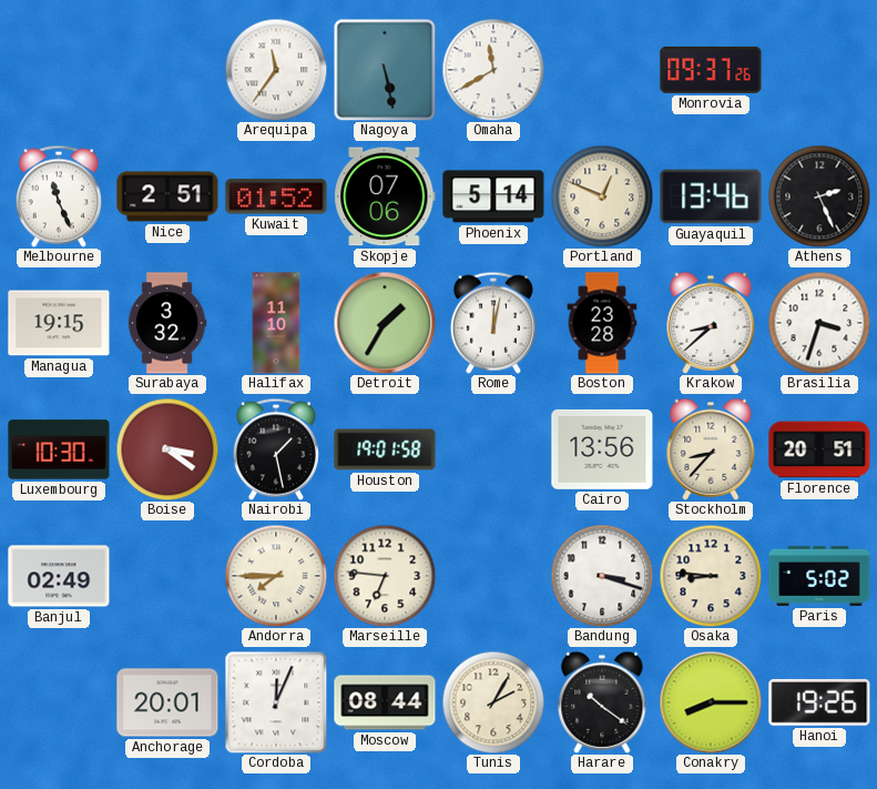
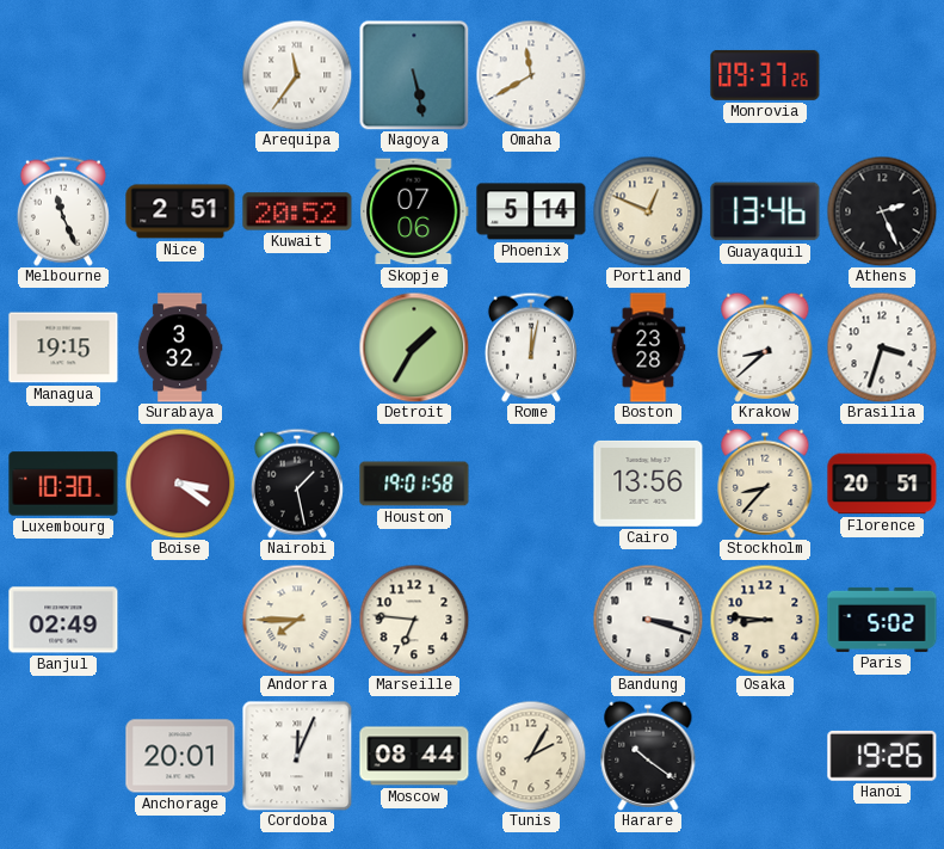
Kuwait: 01:52 -> 20:52
Halifax: 11:10 -> none
Conakry: 8:15 -> none
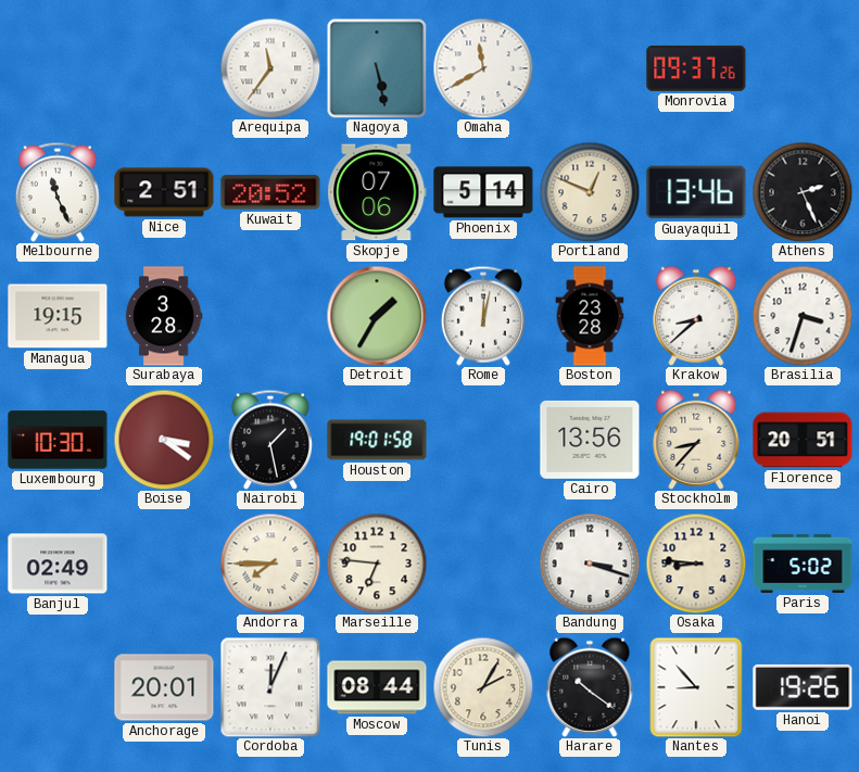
Surabaya: 3:32 -> 3:28
Nantes: none -> 8:53
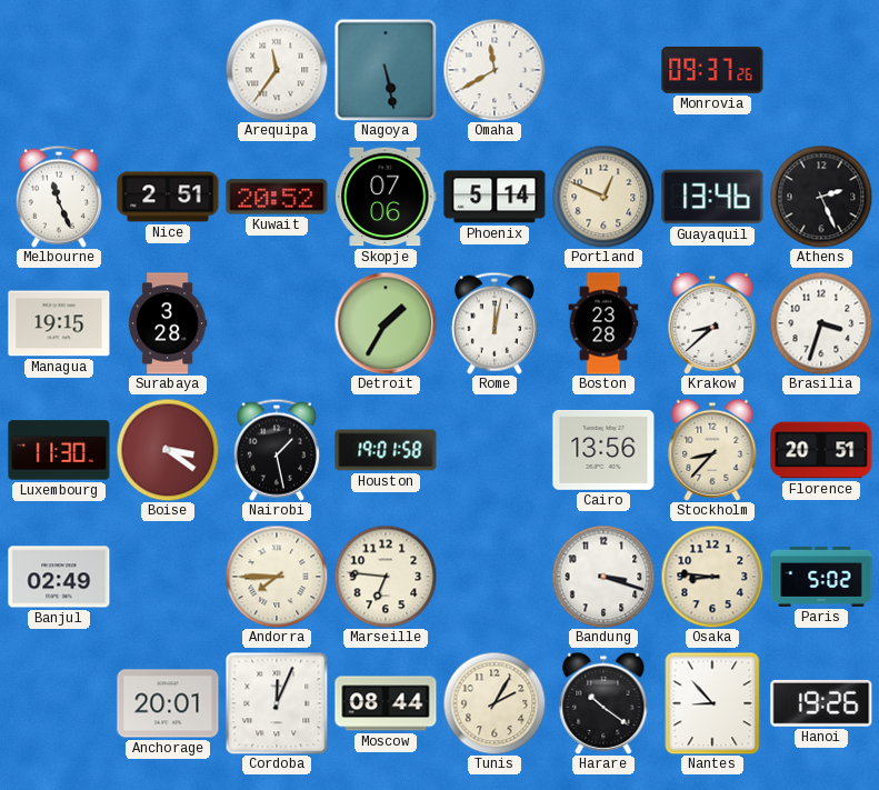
Luxembourg: 10:30 -> 11:30
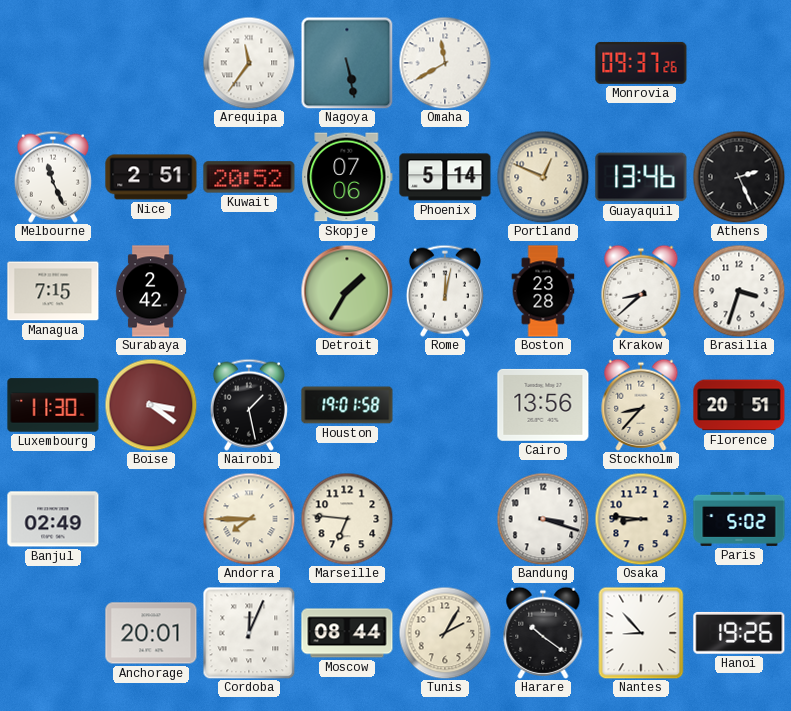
Managua: 19:15 -> 7:15
Surabaya: 3:28 -> 2:42
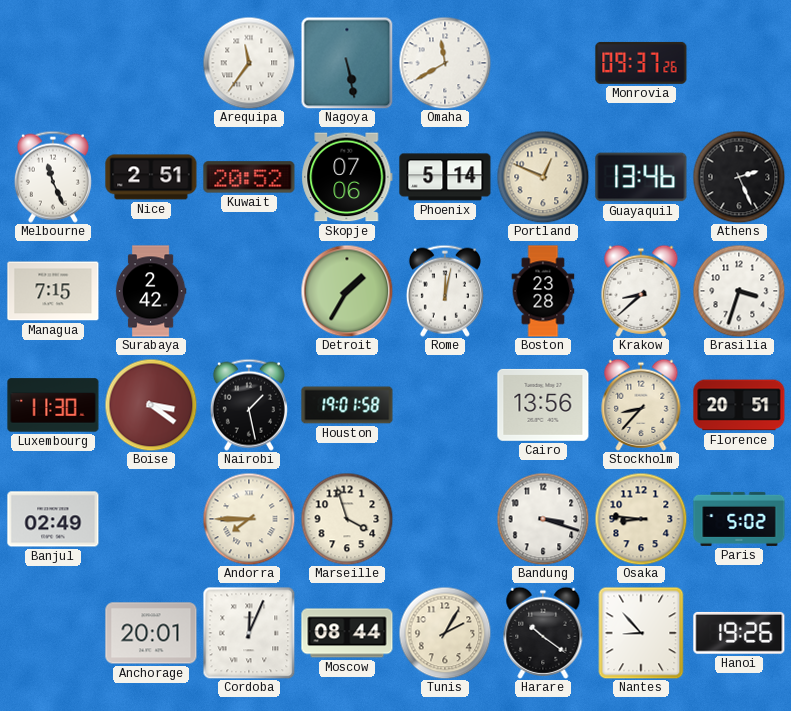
Marseille: 6:46 -> 3:57
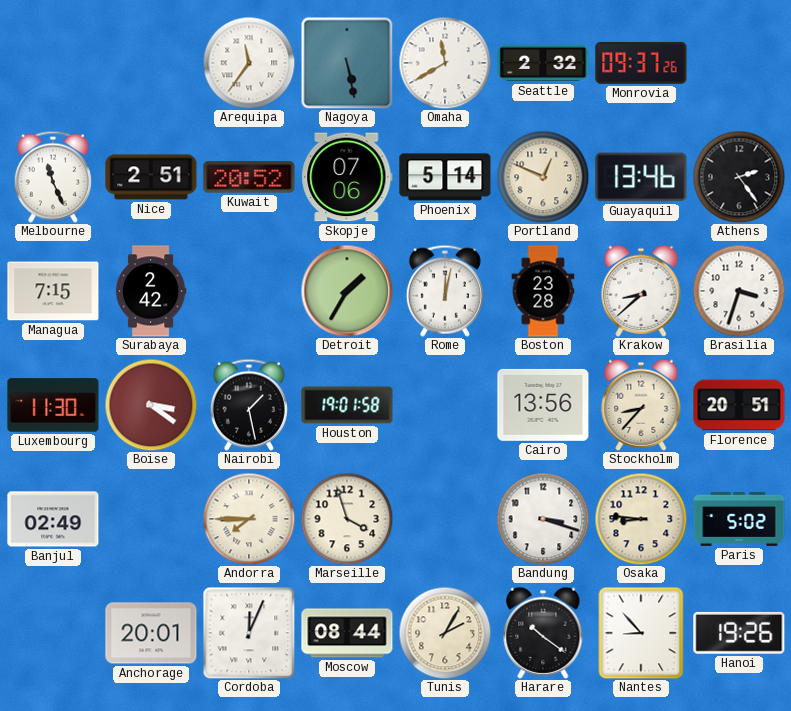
Seattle: none -> 2:32
Athens: 2:26 -> 2:24
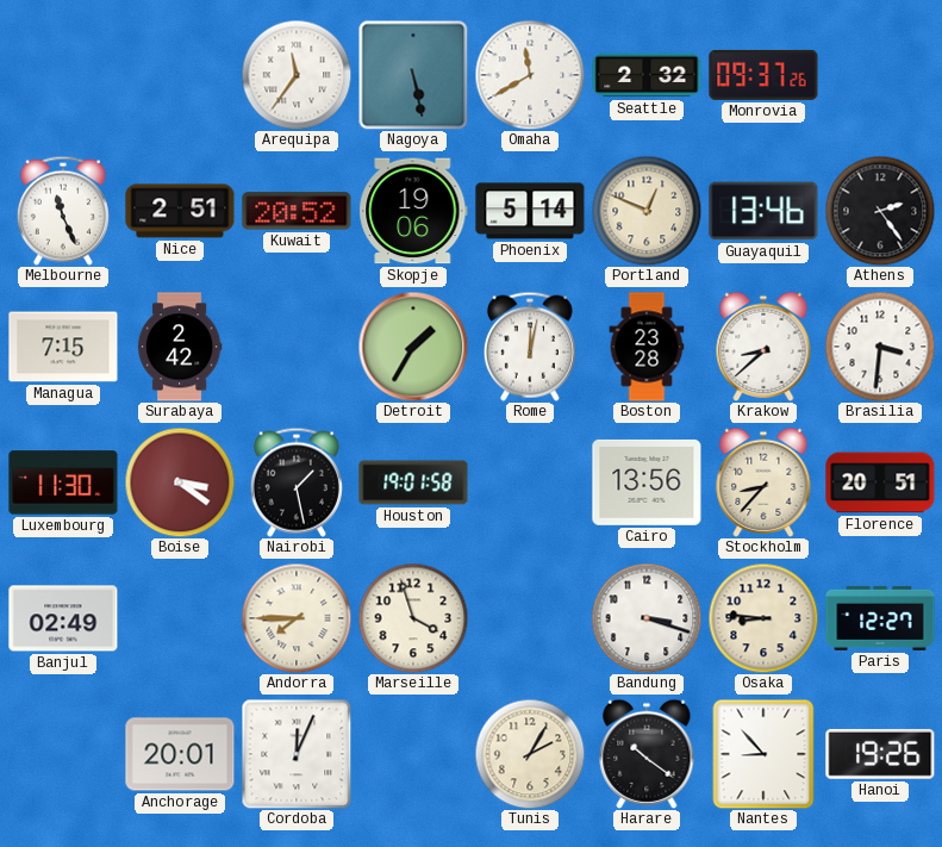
Skopje: 07:06 -> 19:06
Brasilia: 3:33 -> 3:31
Paris: 5:02 -> 12:27
Moscow: 08:44 -> none
